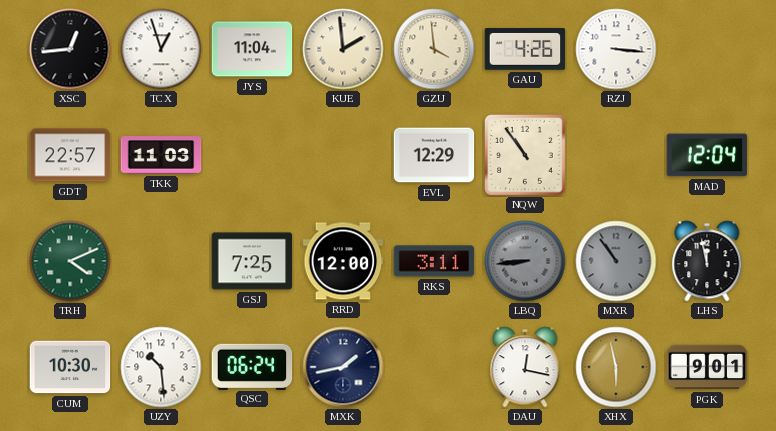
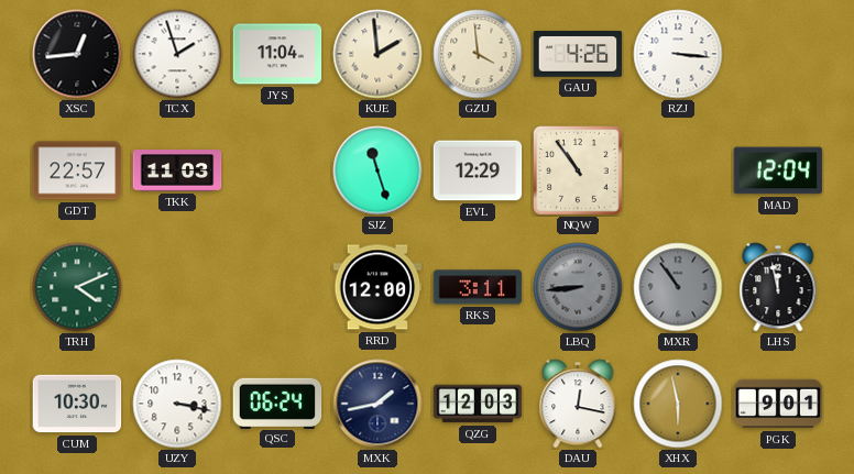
TCX: 12:57 -> 1:57
SJZ: none -> 11:27
GSJ: 7:25 -> none
UZY: 10:29 -> 3:17
QZG: none -> 12:03
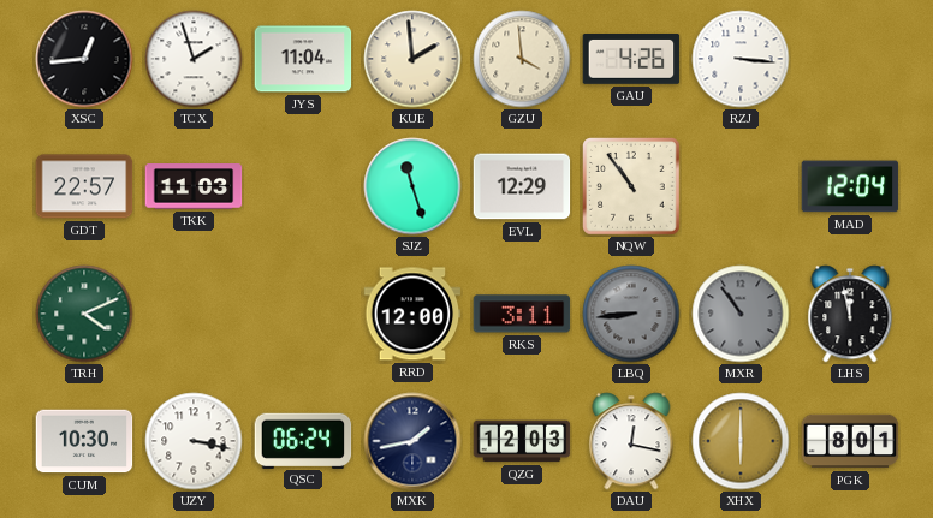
XHX: 5:58 -> 6:00
PGK: 9:01 -> 8:01
